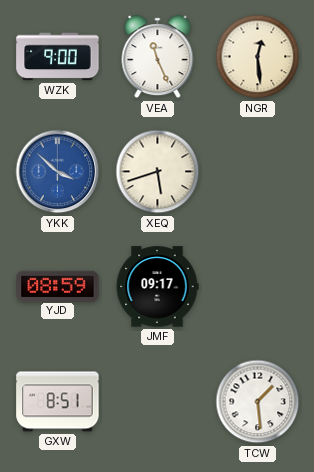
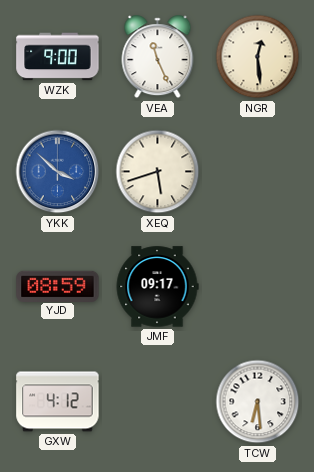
GXW: 8:51 -> 4:12
TCW: 1:29 -> 6:29
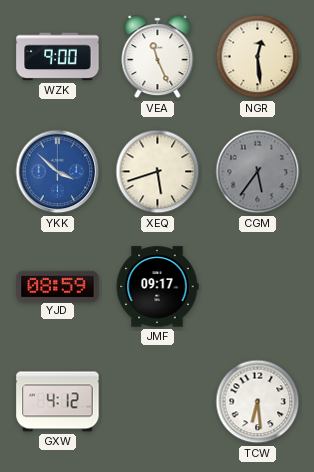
CGM: none -> 5:36
